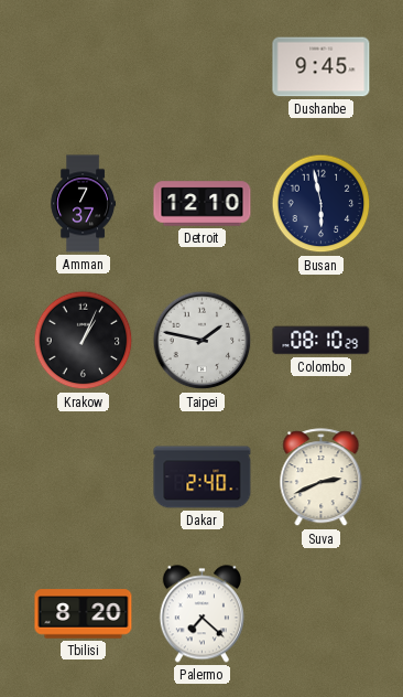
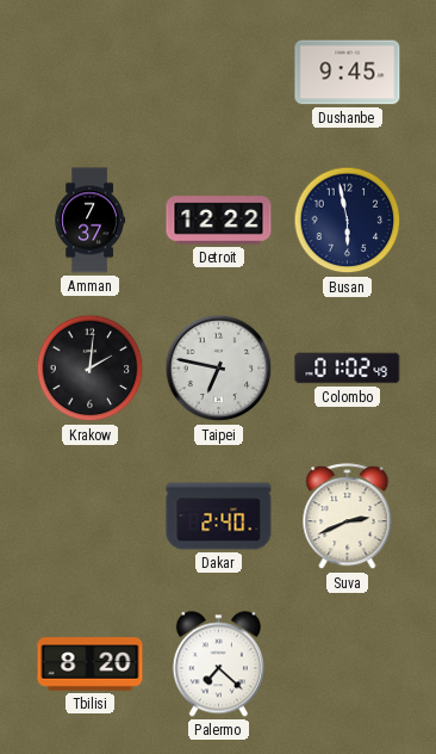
Detroit: 12:10 -> 12:22
Krakow: 1:04 -> 2:01
Taipei: 1:47 -> 6:47
Colombo: 08:10 -> 01:02
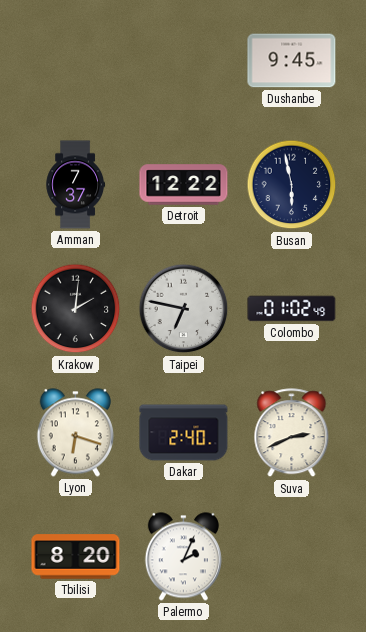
Lyon: none -> 6:18
Palermo: 7:22 -> 2:04
